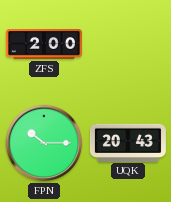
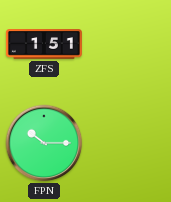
ZFS: 2:00 -> 1:51
UQK: 20:43 -> none
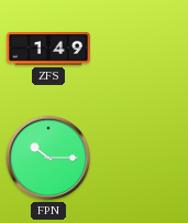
ZFS: 1:51 -> 1:49
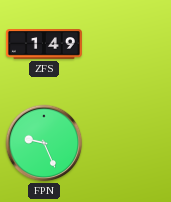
FPN: 10:15 -> 9:26
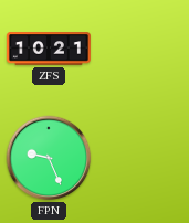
ZFS: 1:49 -> 10:21
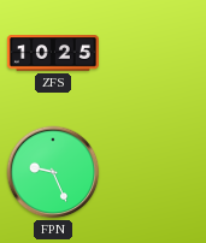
ZFS: 10:21 -> 10:25
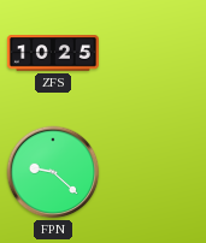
FPN: 9:26 -> 9:22
